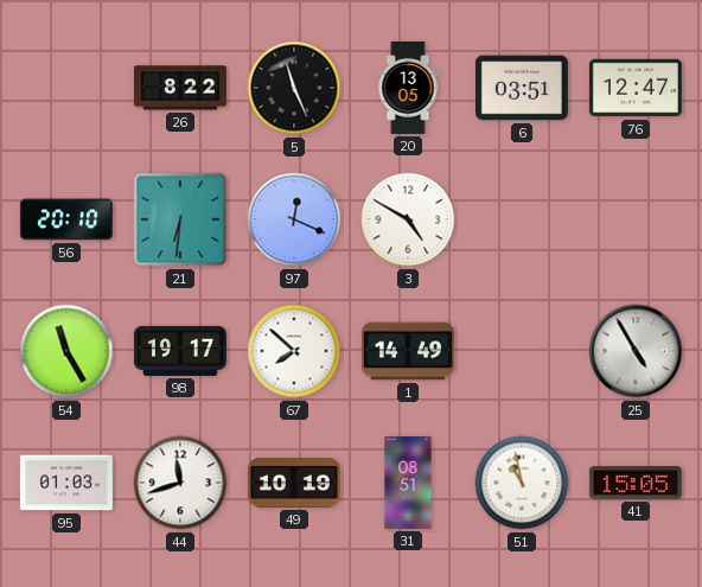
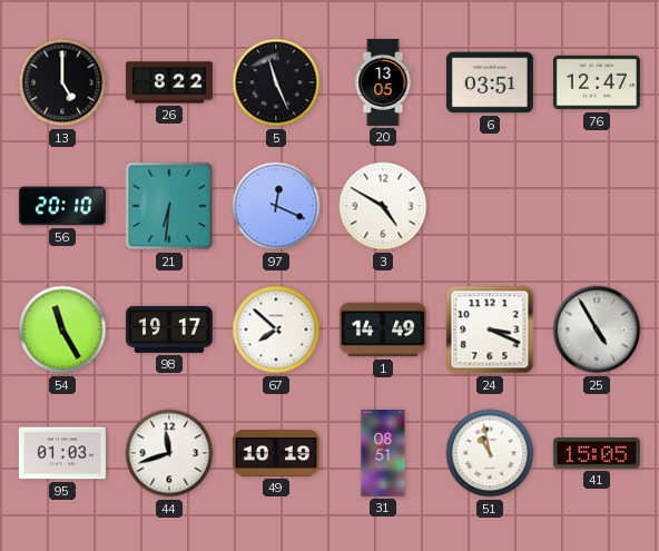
13: none -> 5:00
24: none -> 3:19
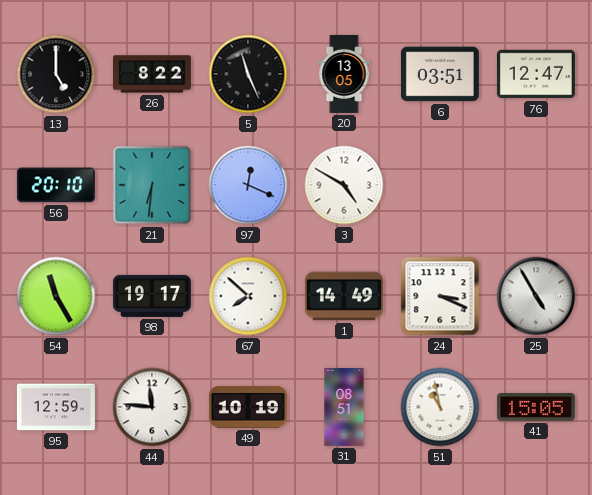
95: 01:03 -> 12:59
44: 11:42 -> 11:46
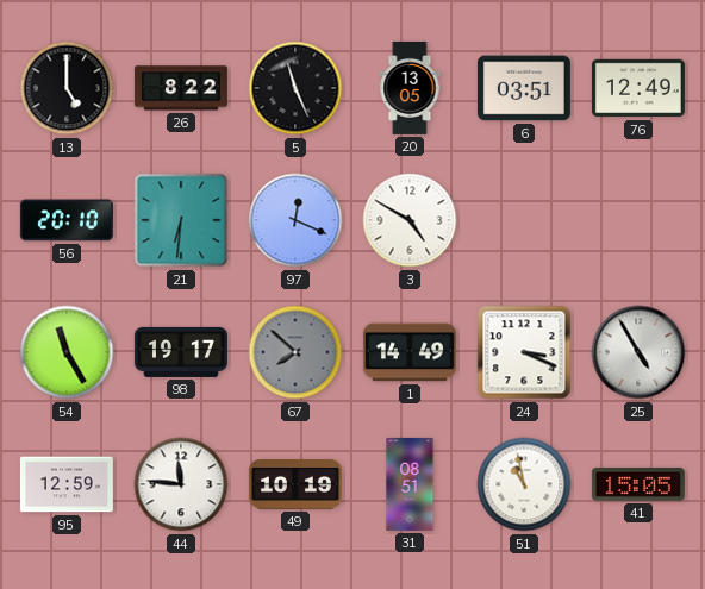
76: 12:47 -> 12:49
67 dial: white -> grey
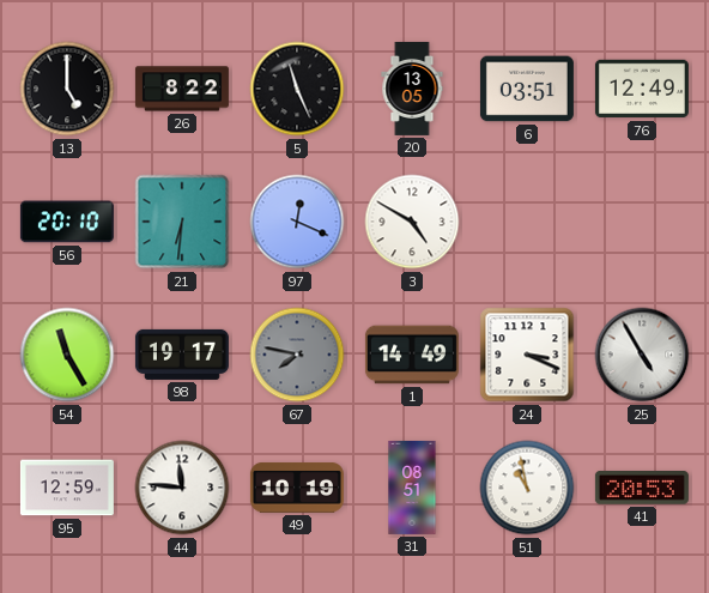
67: 7:52 -> 7:47
41: 15:05 -> 20:53
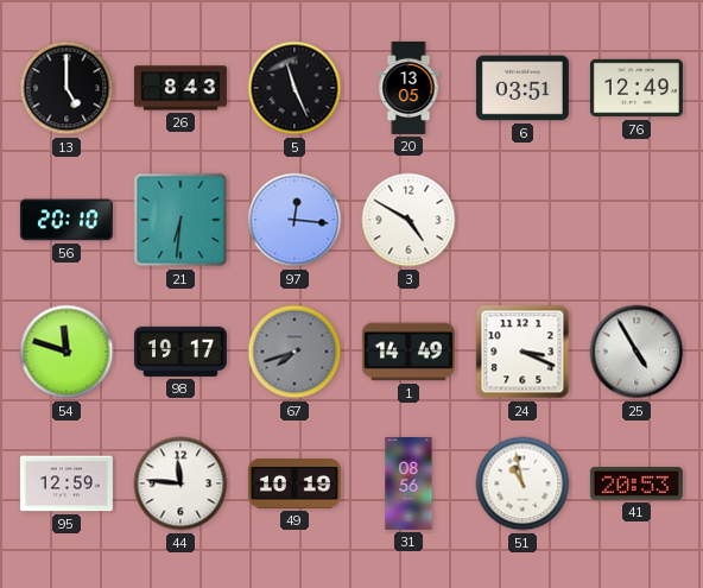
26: 8:22 -> 8:43
97: 12:19 -> 12:16
54: 11:25 -> 11:48
67: 7:47 -> 7:42
31: 08:51 -> 08:56
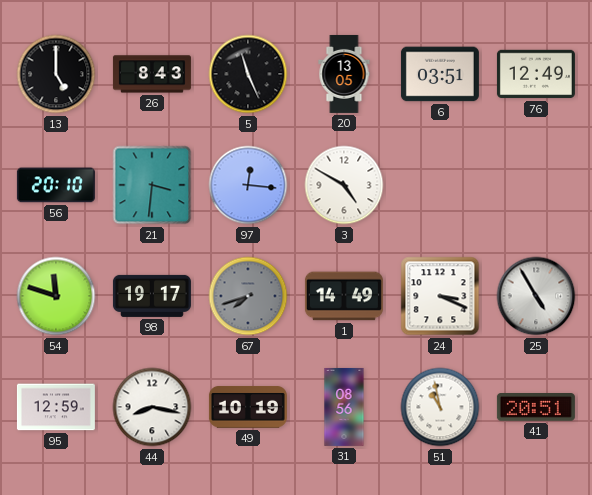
21: 6:31 -> 3:31
44: 11:46 -> 8:17
41: 20:53 -> 20:51
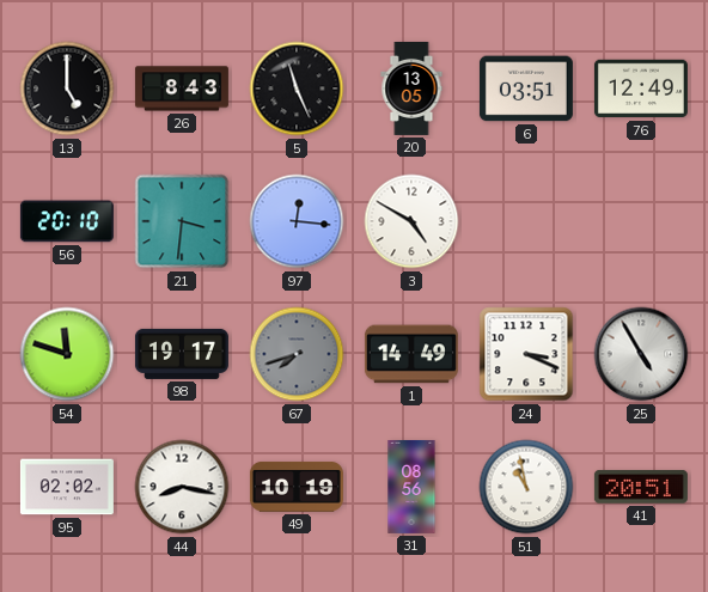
95: 12:59 -> 02:02
